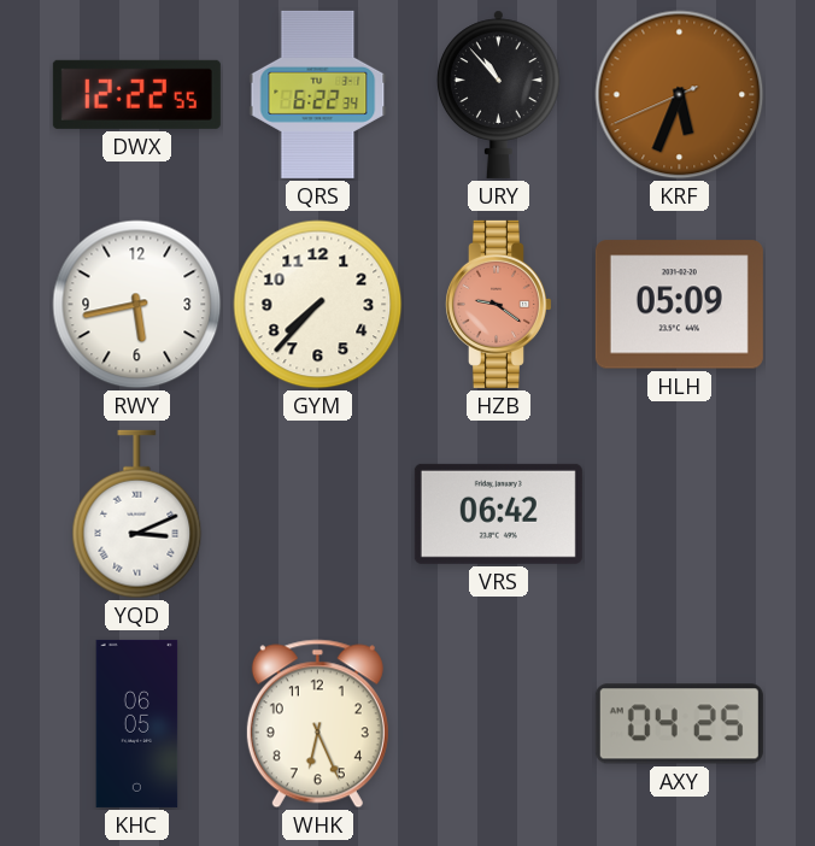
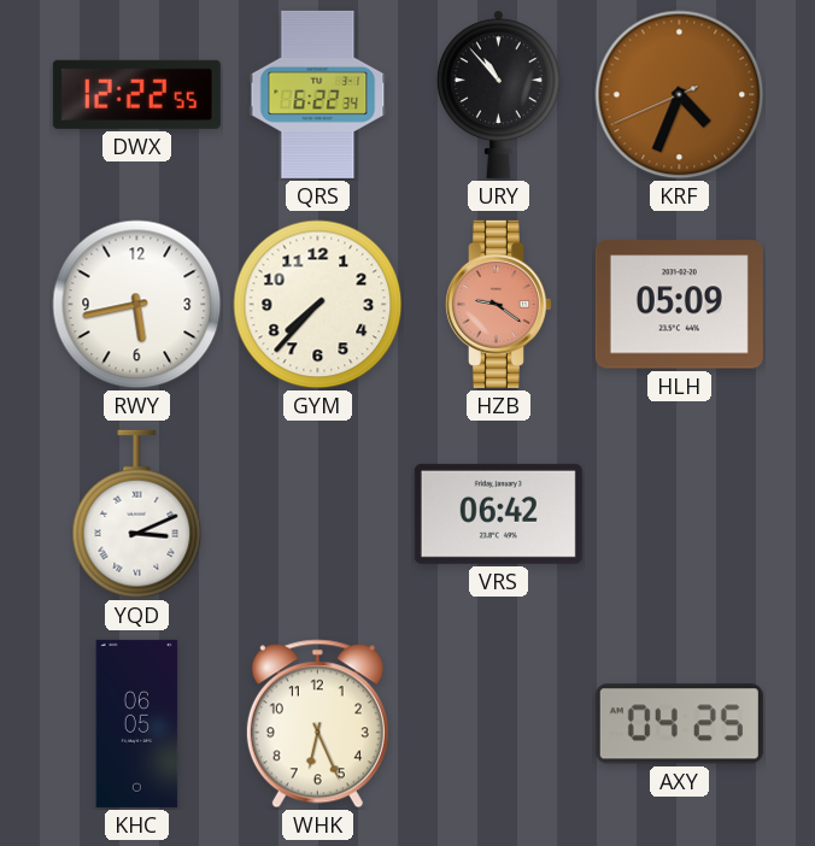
KRF: 5:33 -> 4:33
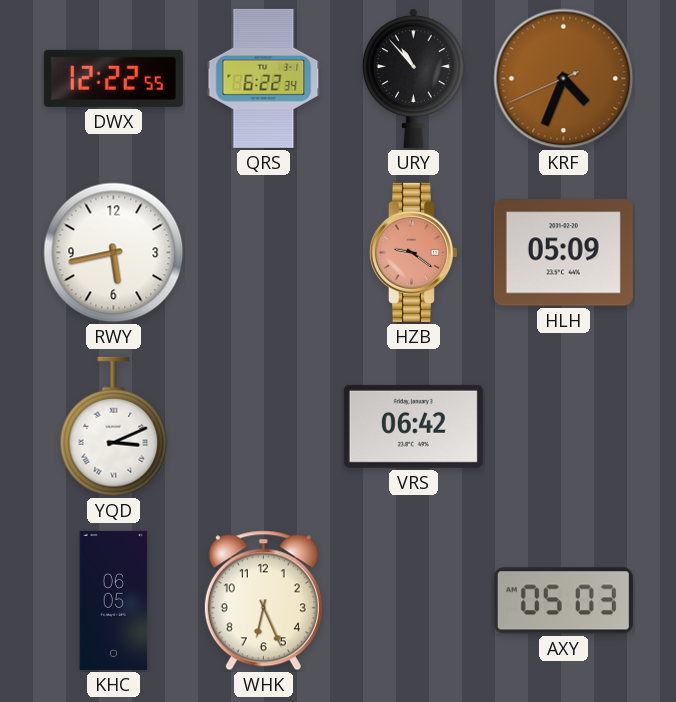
GYM: 7:37 -> none
AXY: 04:25 -> 05:03
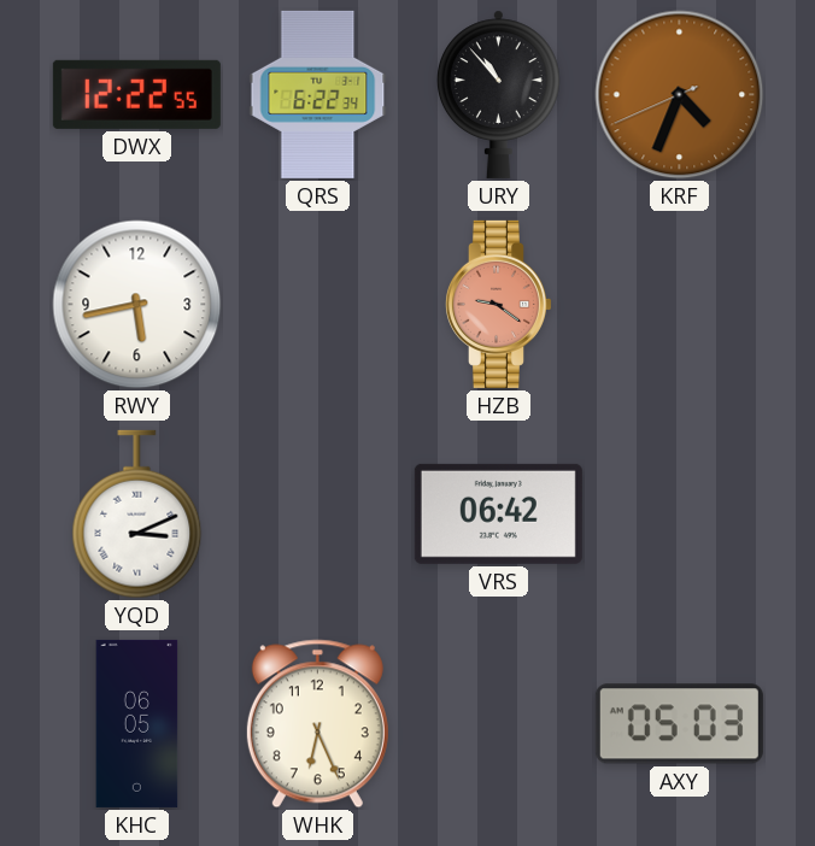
HLH: 05:09 -> none
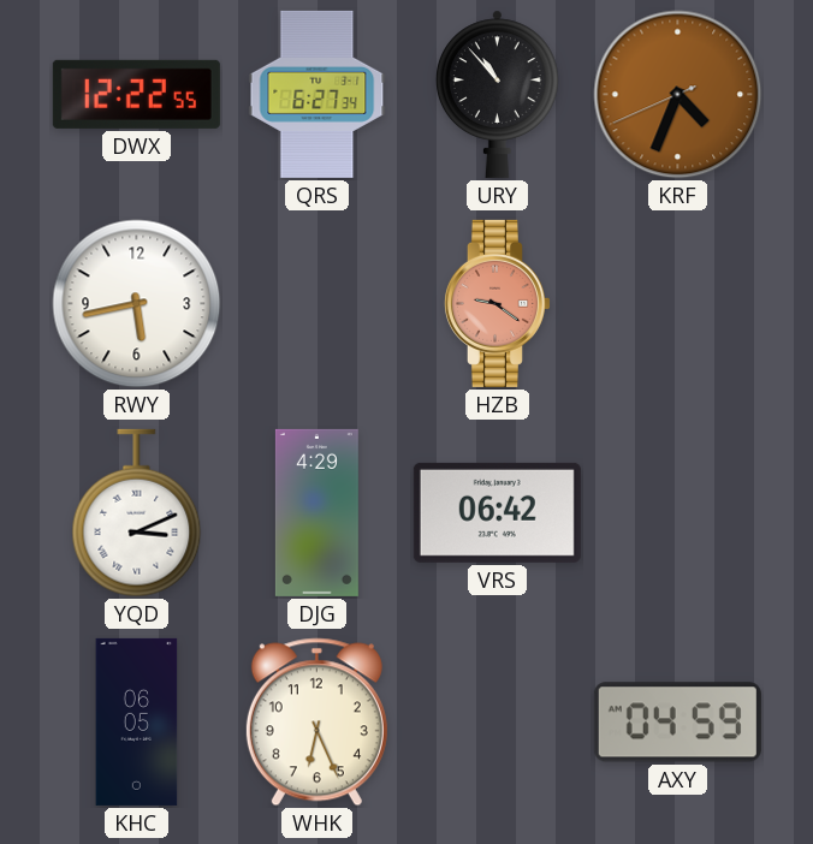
QRS: 6:22 -> 6:27
DJG: none -> 4:29
AXY: 05:03 -> 04:59
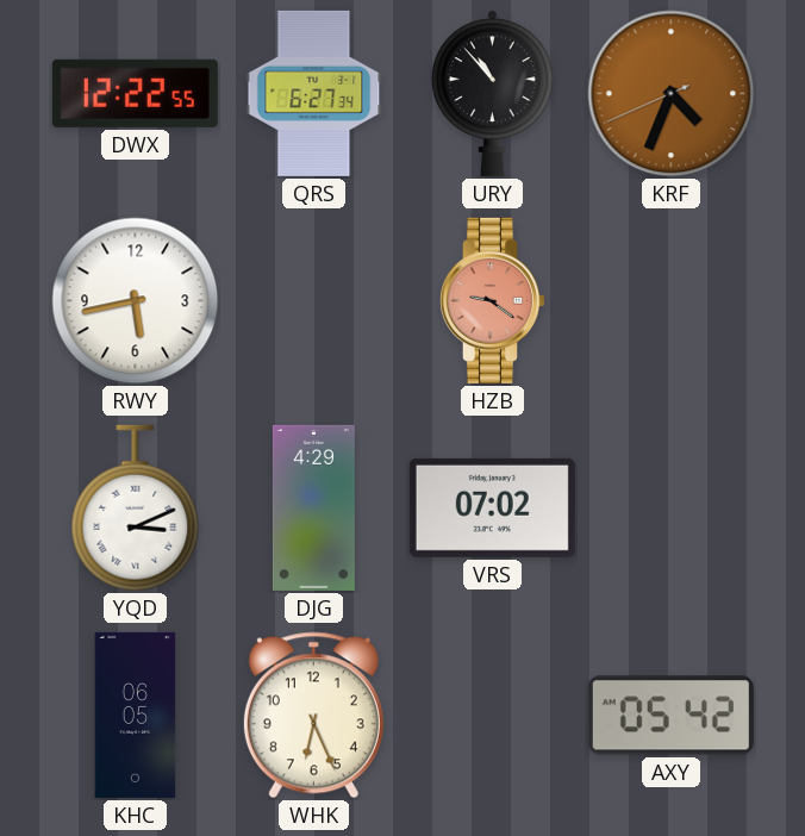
VRS: 06:42 -> 07:02
AXY: 04:59 -> 05:42
